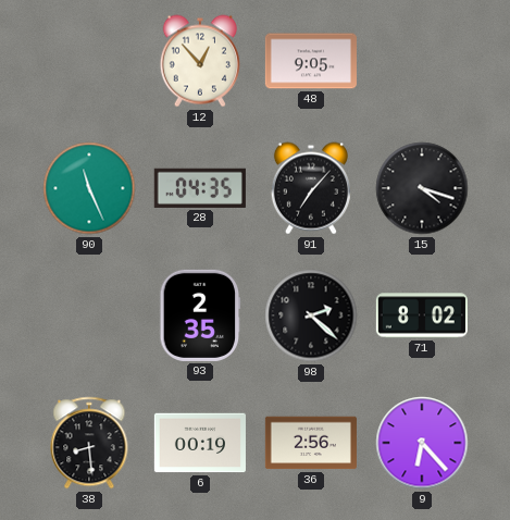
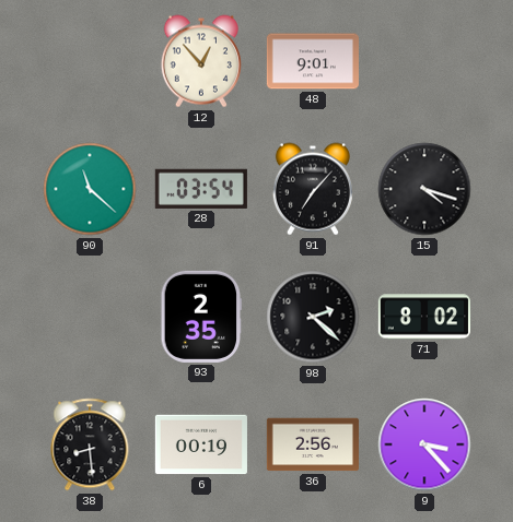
48: 9:05 -> 9:01
90: 11:26 -> 11:22
28: 04:35 -> 03:54
9: 6:23 -> 3:23
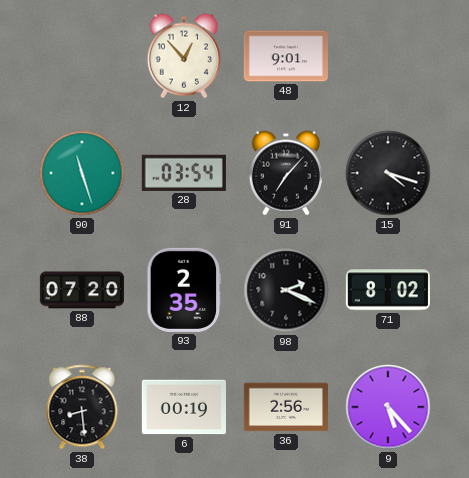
90: 11:22 -> 11:27
88: none -> 07:20
98: 2:22 -> 2:19
9: 3:23 -> 5:23
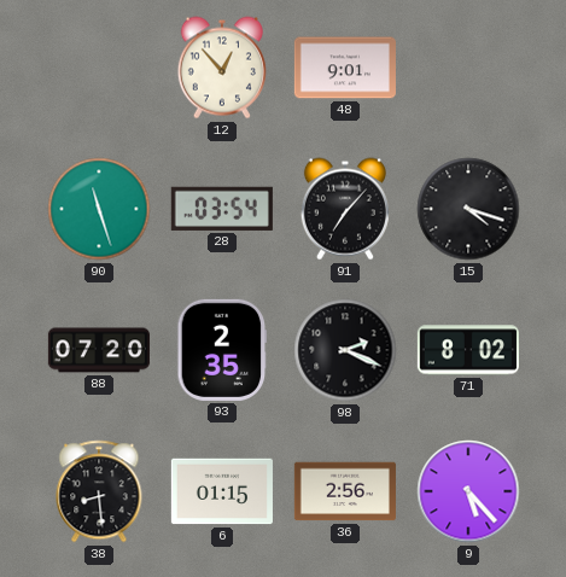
6: 00:19 -> 01:15
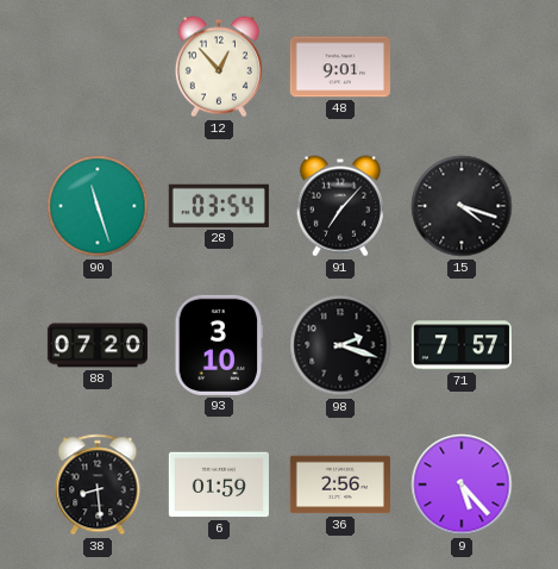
93: 2:35 -> 3:10
98: 2:19 -> 2:18
71: 8:02 -> 7:57
6: 01:15 -> 01:59
